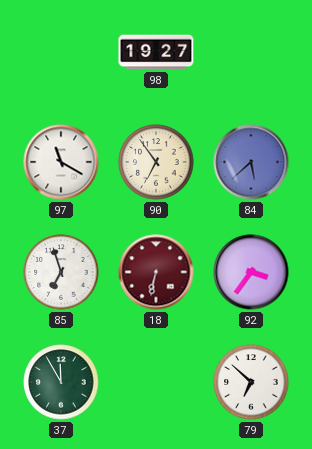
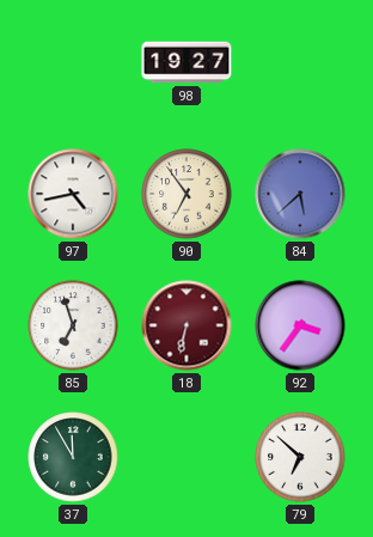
97: 11:20 -> 4:43
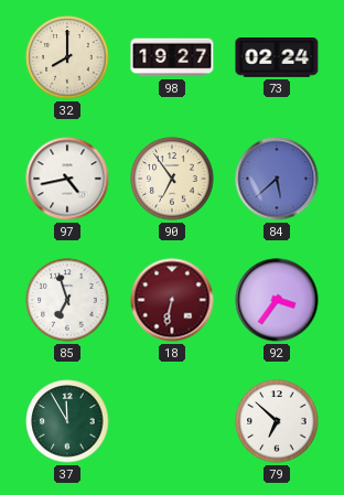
32: none -> 8:00
73: none -> 02:24
